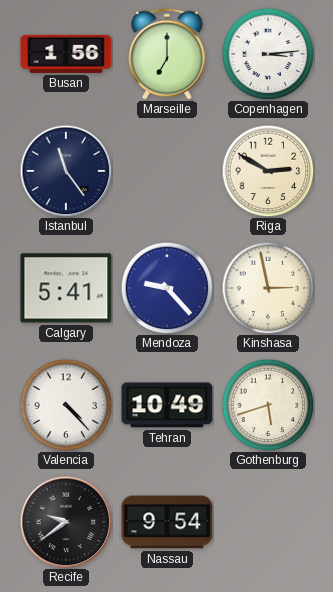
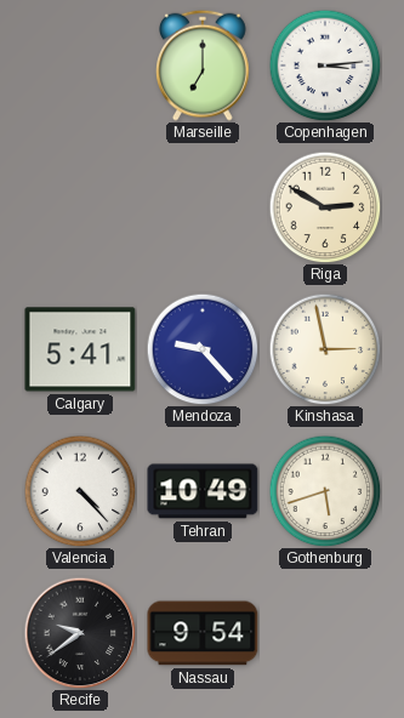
Busan: 1:56 -> none
Istanbul: 11:24 -> none
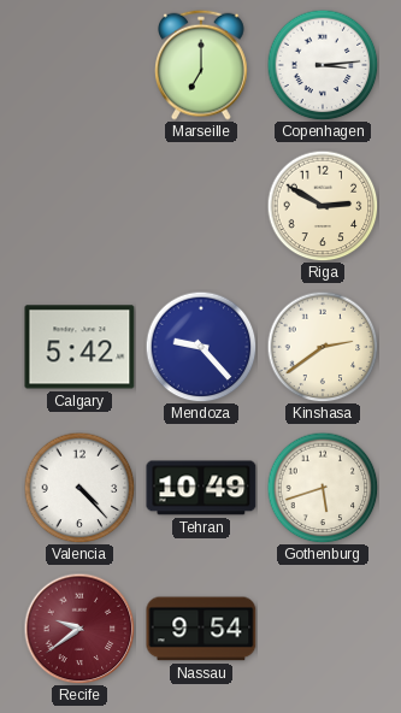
Calgary: 5:41 -> 5:42
Kinshasa: 2:58 -> 2:39
Recife dial: black -> burgundy
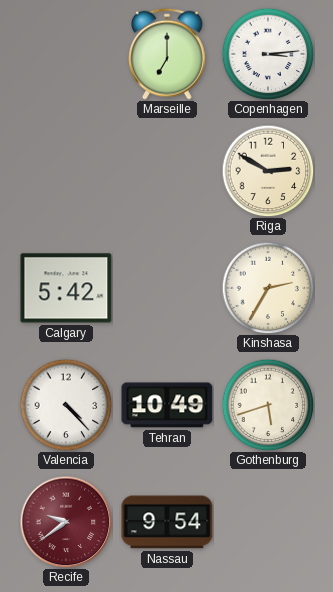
Mendoza: 9:23 -> none
Kinshasa: 2:39 -> 2:35
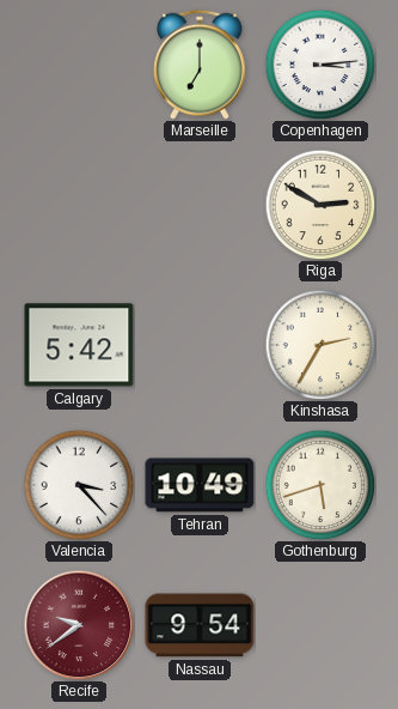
Valencia: 4:23 -> 3:23
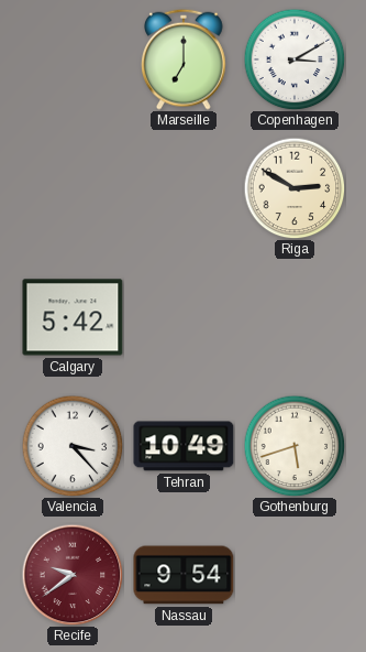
Copenhagen: 3:14 -> 3:10
Kinshasa: 2:35 -> none
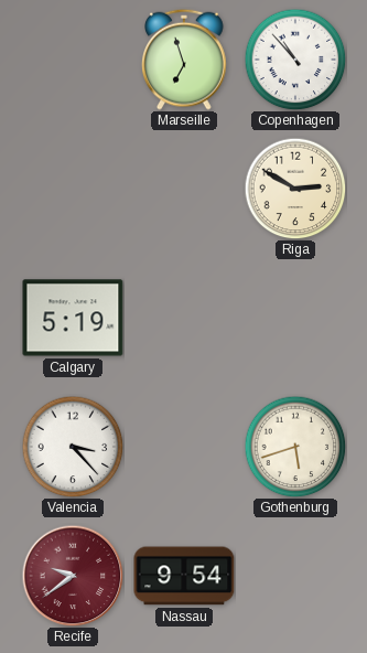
Marseille: 7:00 -> 6:57
Copenhagen: 3:10 -> 10:53
Calgary: 5:42 -> 5:19
Tehran: 10:49 -> none
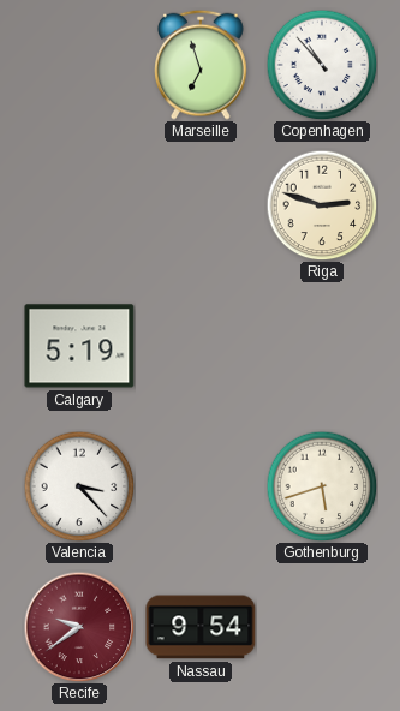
Riga: 2:50 -> 2:48
